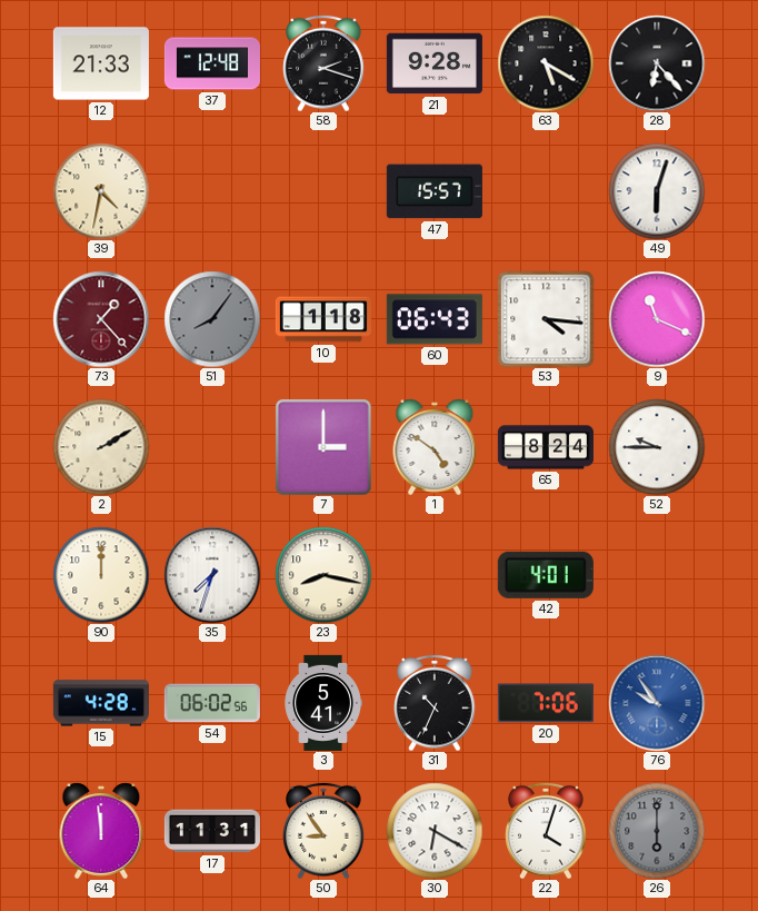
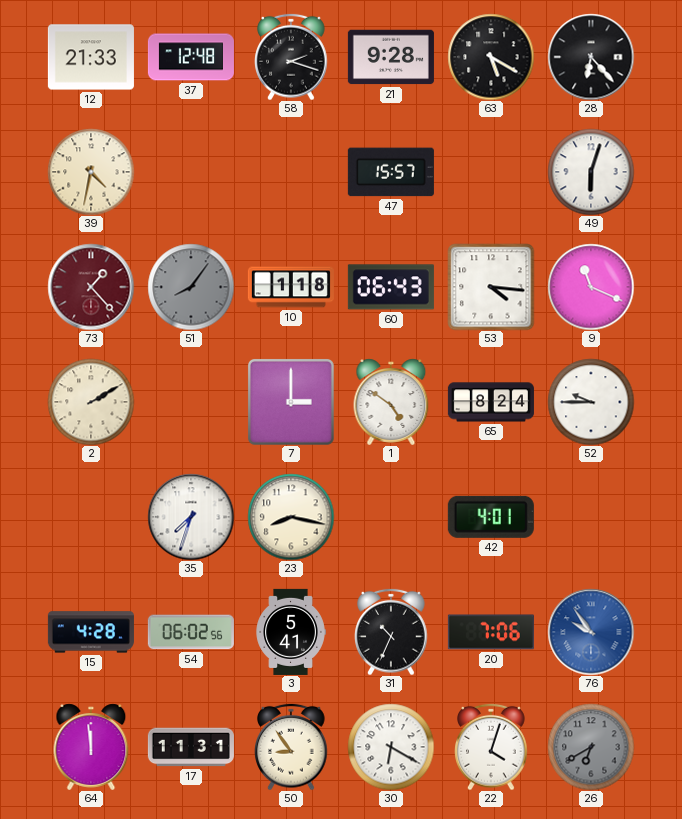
90: 12:00 -> none
26: 6:00 -> 6:40
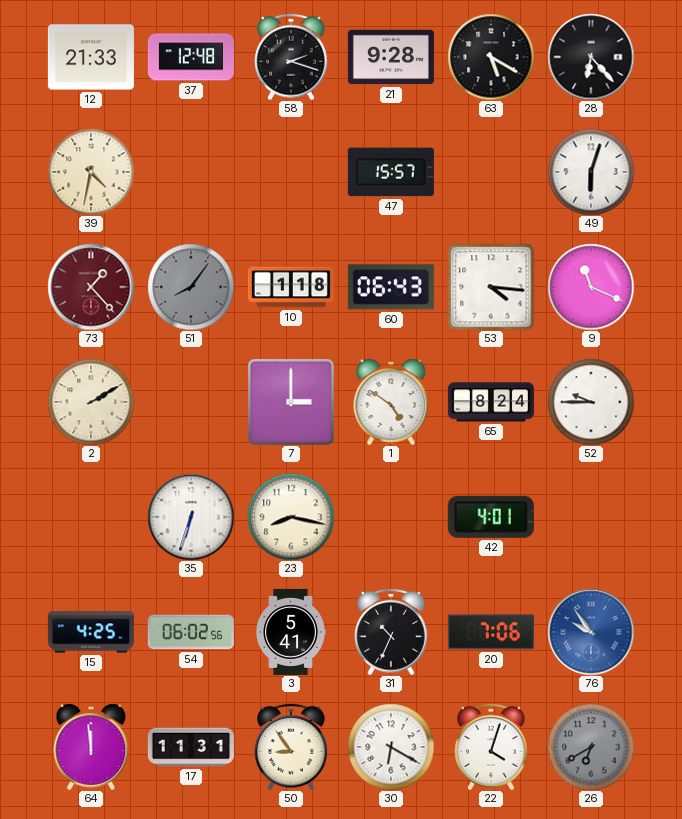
35: 7:33 -> 6:33
15: 4:28 -> 4:25
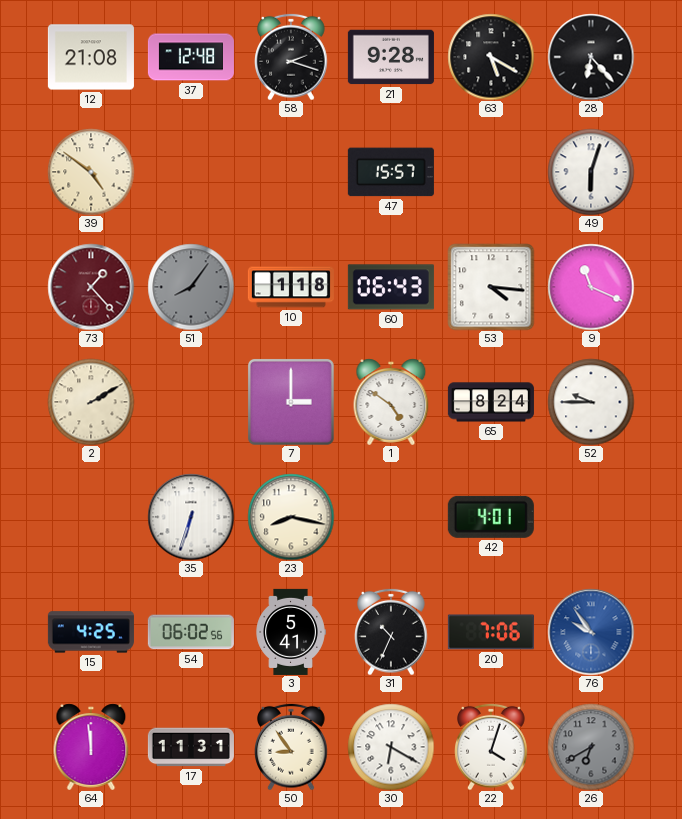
12: 21:33 -> 21:08
39: 4:32 -> 4:51
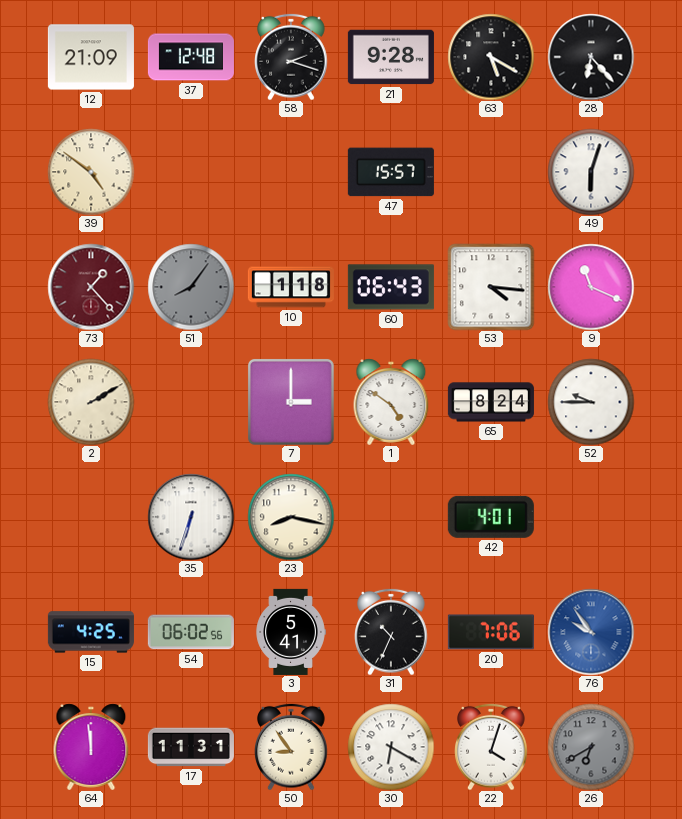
12: 21:08 -> 21:09
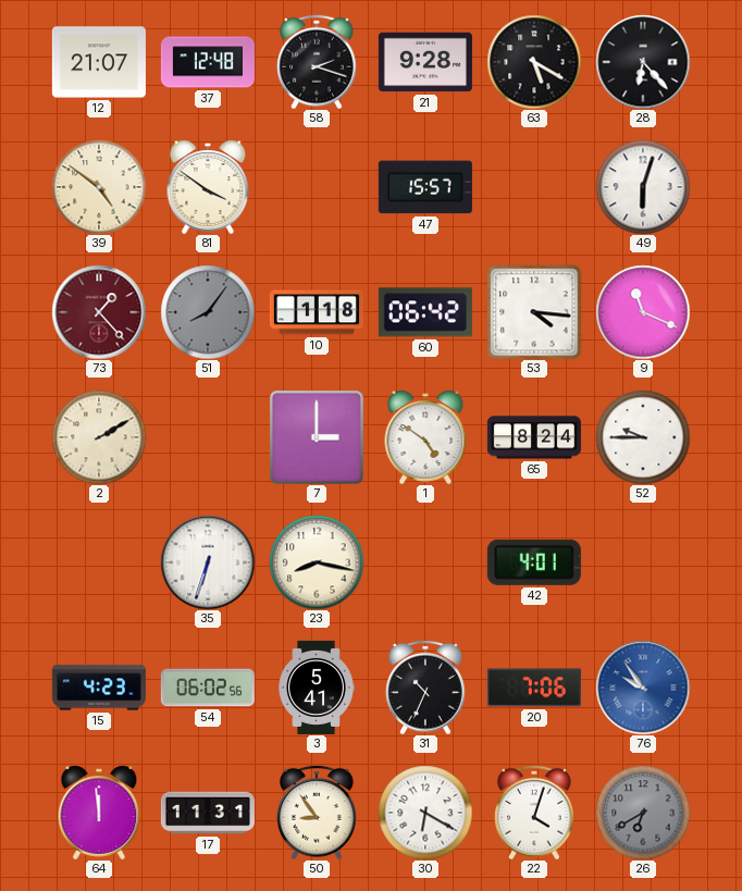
12: 21:09 -> 21:07
81: none -> 3:51
60: 06:43 -> 06:42
15: 4:25 -> 4:23
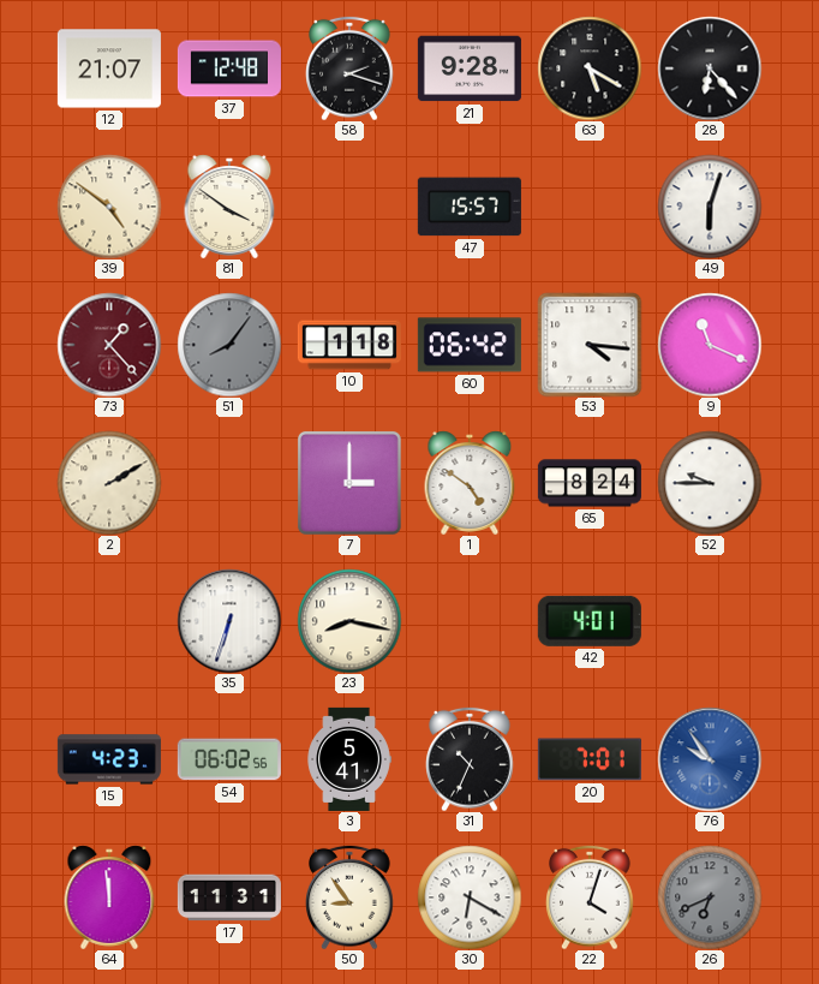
20: 7:06 -> 7:01
26: 6:40 -> 6:41
